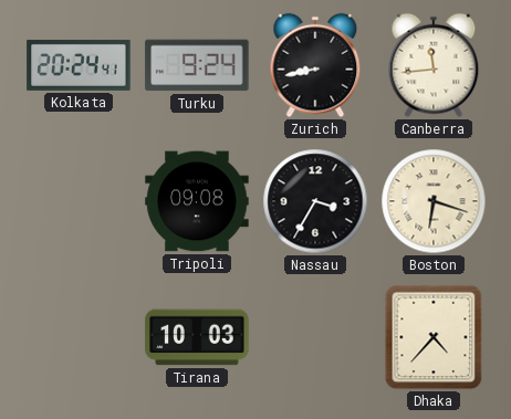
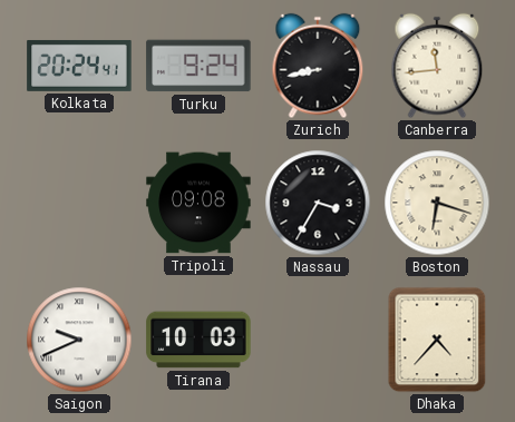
Saigon: none -> 9:41
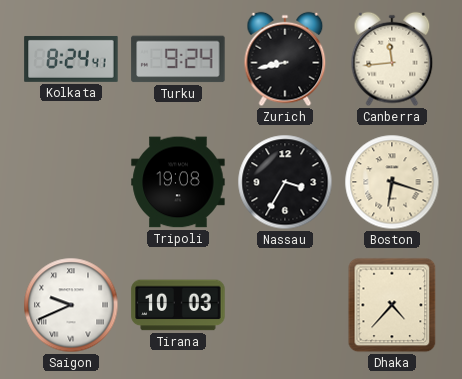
Kolkata: 20:24 -> 8:24
Tripoli: 09:08 -> 19:08
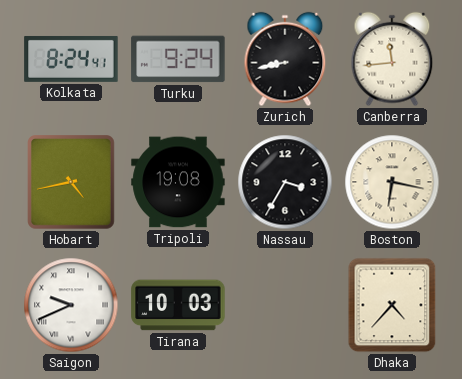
Hobart: none -> 4:43
Boston: 6:18 -> 6:17
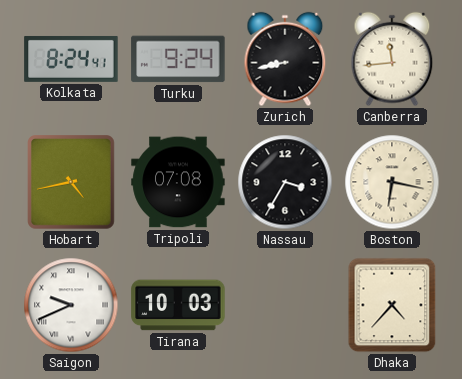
Tripoli: 19:08 -> 07:08
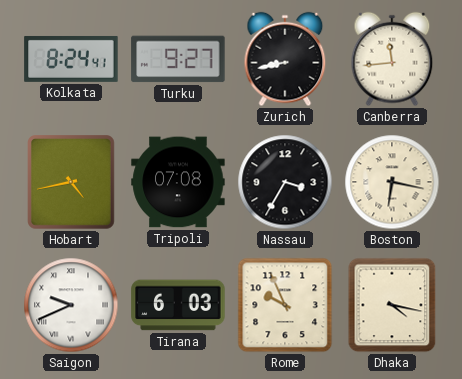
Turku: 9:24 -> 9:27
Tirana: 10:03 -> 6:03
Rome: none -> 9:56
Dhaka: 4:37 -> 4:17
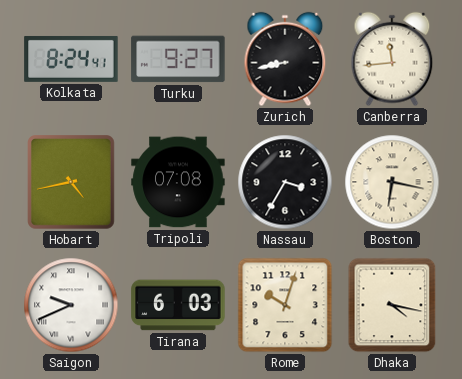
Rome: 9:56 -> 10:03
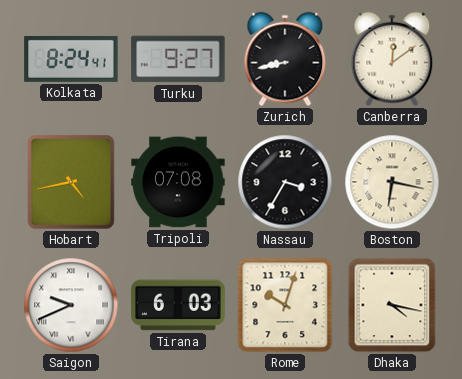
Canberra: 11:44 -> 12:09
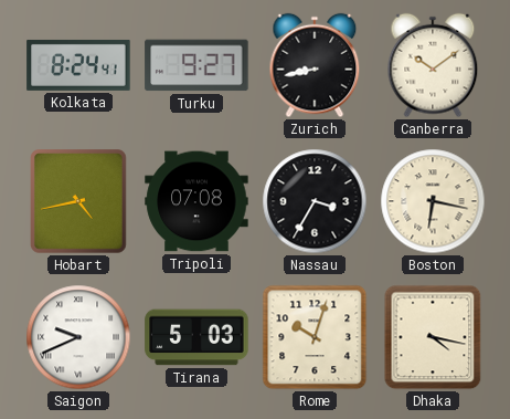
Canberra: 12:09 -> 10:09
Tirana: 6:03 -> 5:03
